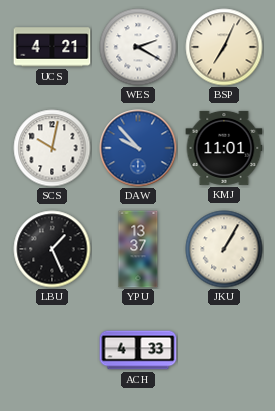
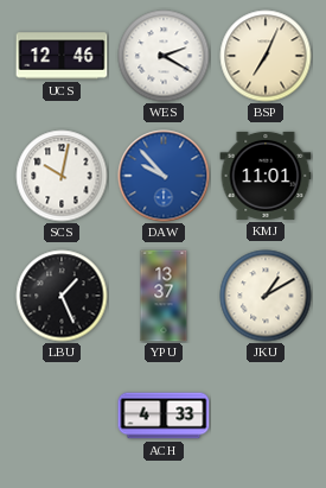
UCS: 4:21 -> 12:46
JKU: 1:05 -> 1:10
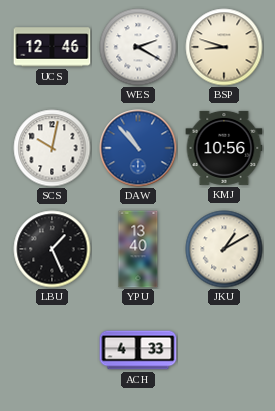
BSP: 7:04 -> 8:48
DAW: 9:53 -> 10:53
KMJ: 11:01 -> 10:56
YPU: 13:37 -> 13:40
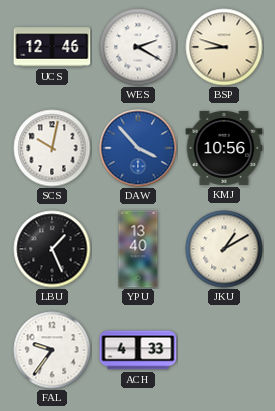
DAW: 10:53 -> 3:53
FAL: none -> 9:36
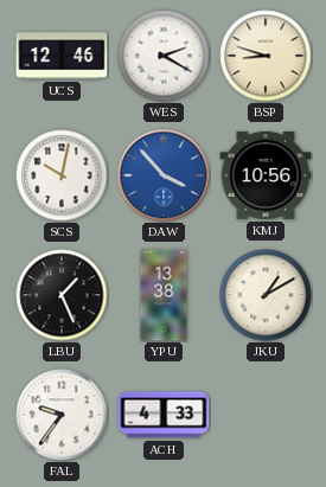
YPU: 13:40 -> 13:38
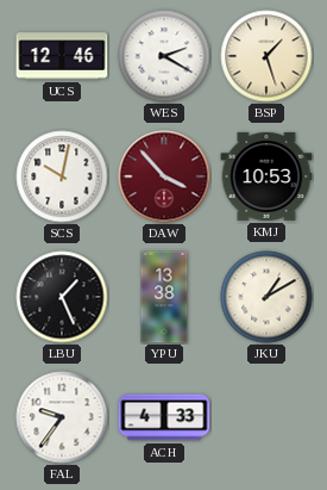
BSP: 8:48 -> 1:27
DAW dial: blue -> burgundy
KMJ: 10:56 -> 10:53
